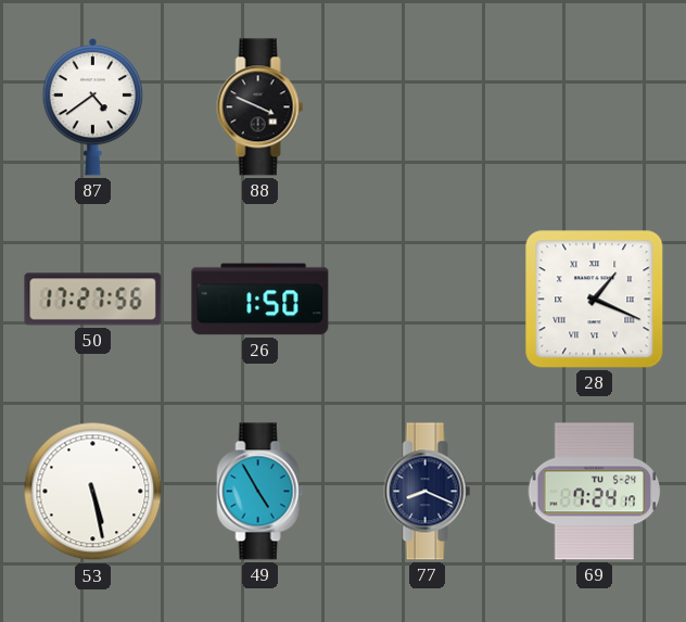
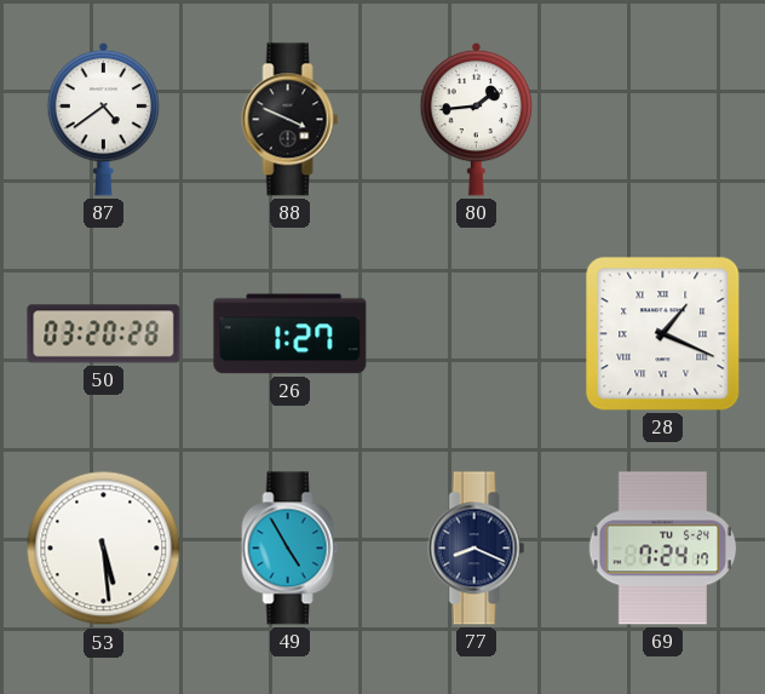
80: none -> 1:44
50: 17:27 -> 03:20
26: 1:50 -> 1:27
53: 5:28 -> 5:29
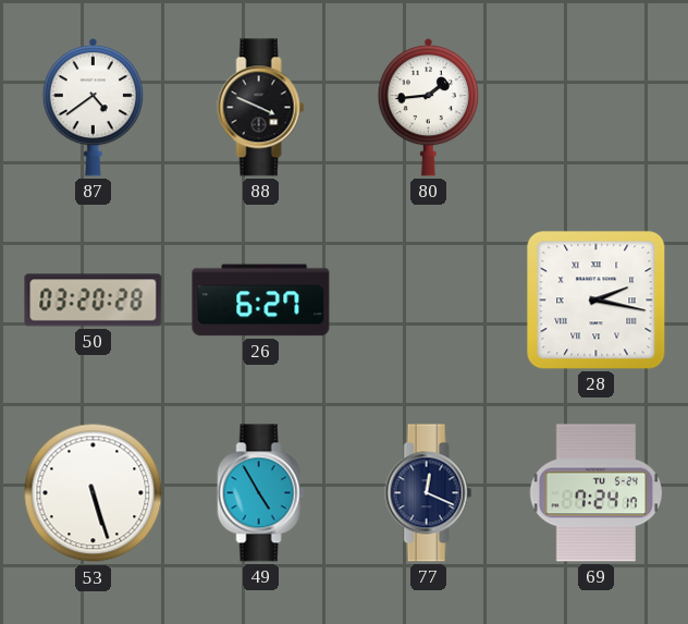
26: 1:27 -> 6:27
28: 1:19 -> 2:17
53: 5:29 -> 5:27
77: 8:19 -> 12:19
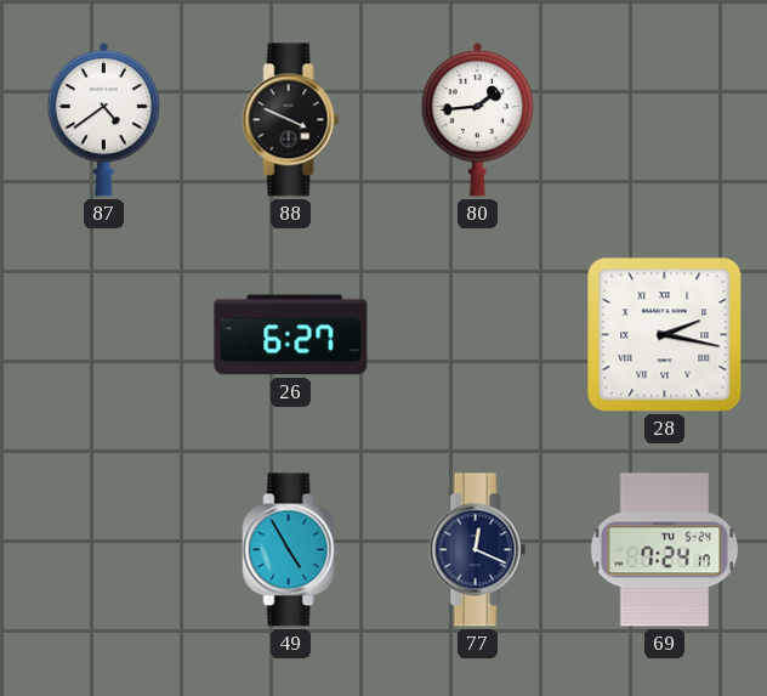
50: 03:20 -> none
53: 5:27 -> none
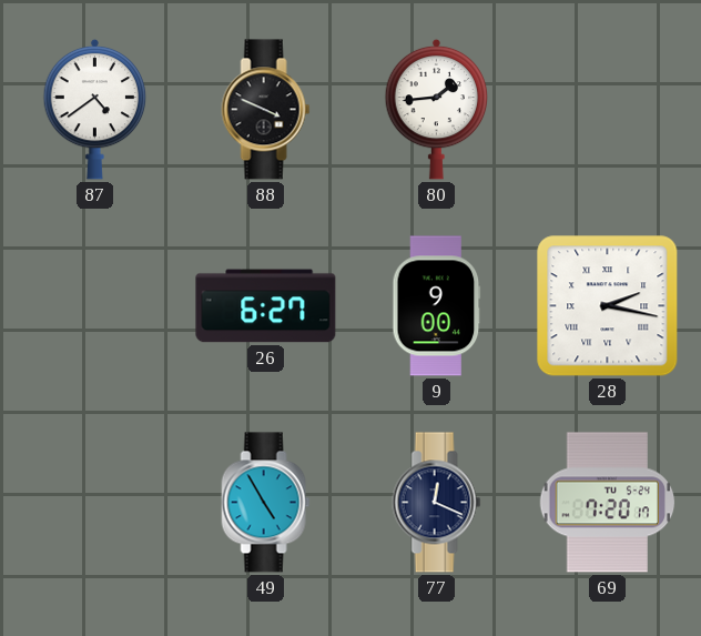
9: none -> 9:00
69: 7:24 -> 7:20
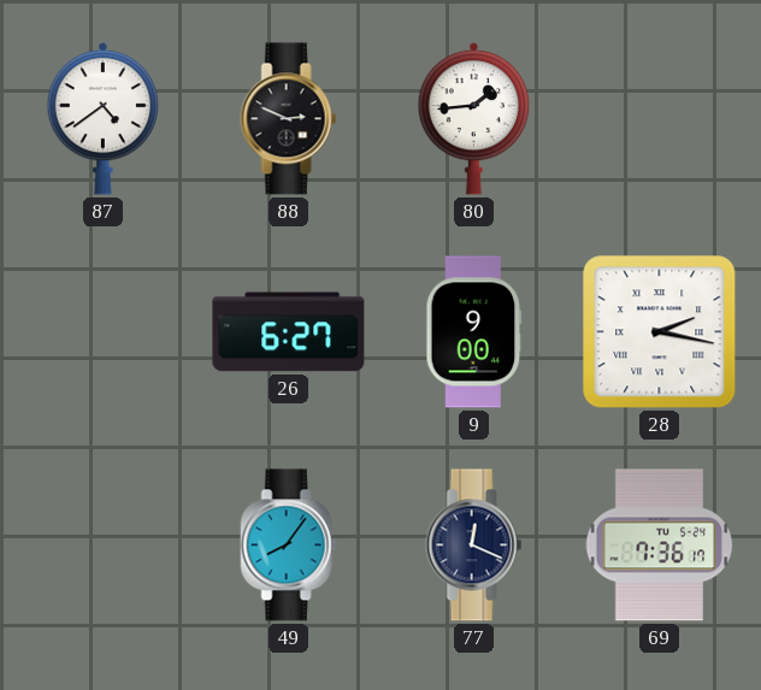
88: 3:49 -> 2:49
49: 4:55 -> 8:06
69: 7:20 -> 7:36
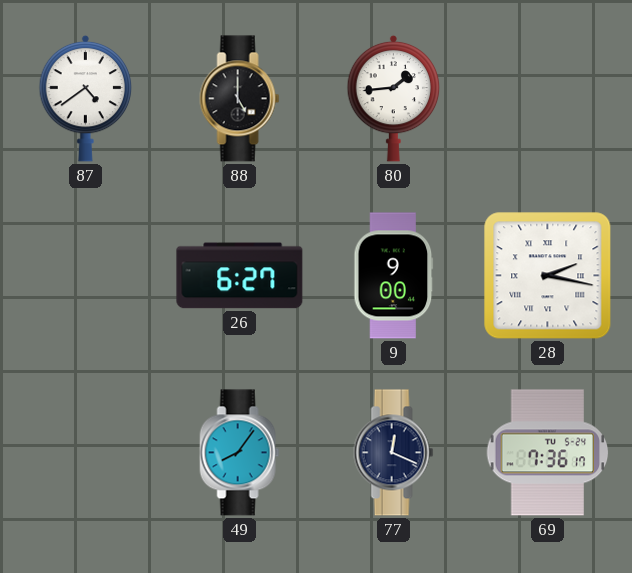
88: 2:49 -> 5:00
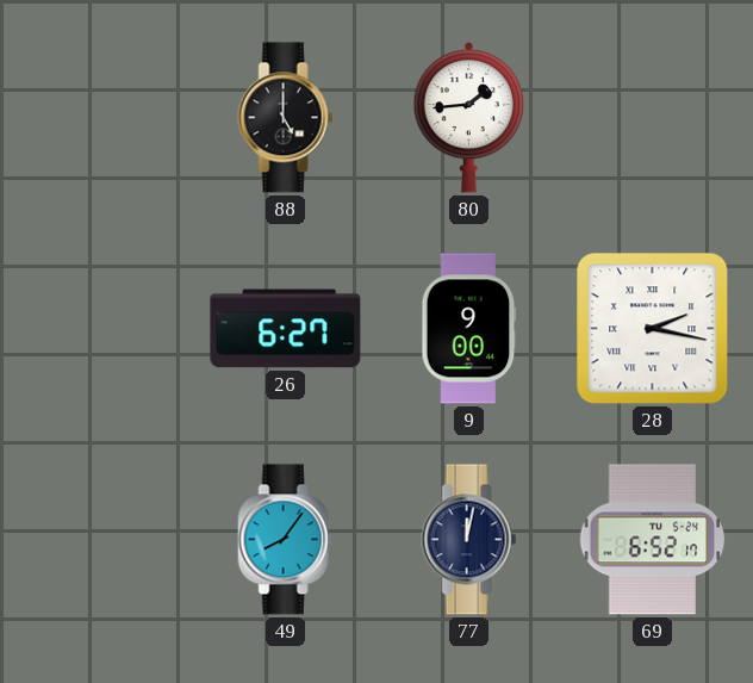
87: 4:39 -> none
77: 12:19 -> 12:02
69: 7:36 -> 6:52
